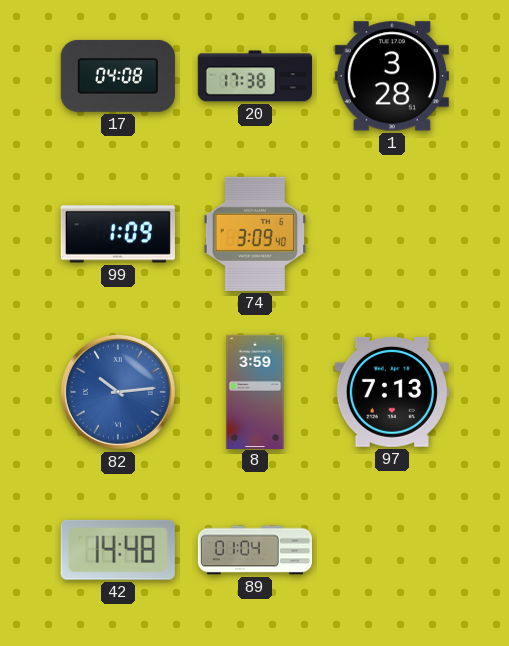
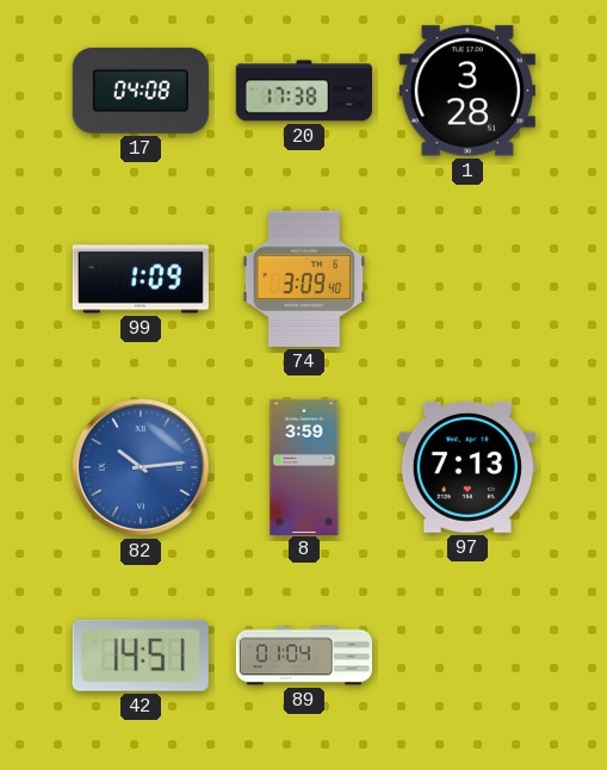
42: 14:48 -> 14:51
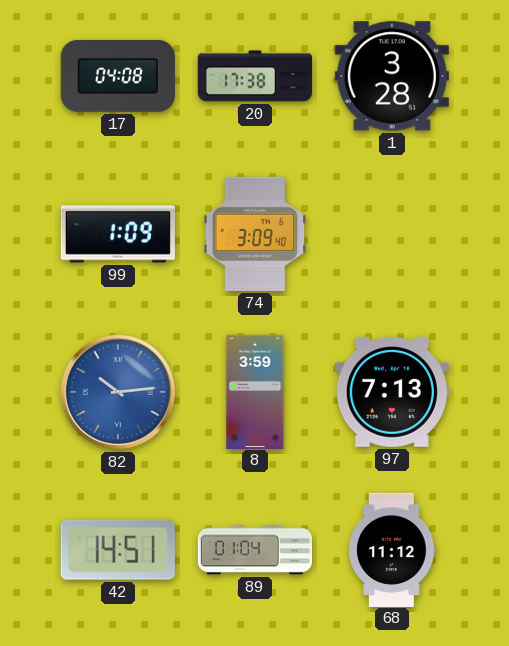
68: none -> 11:12
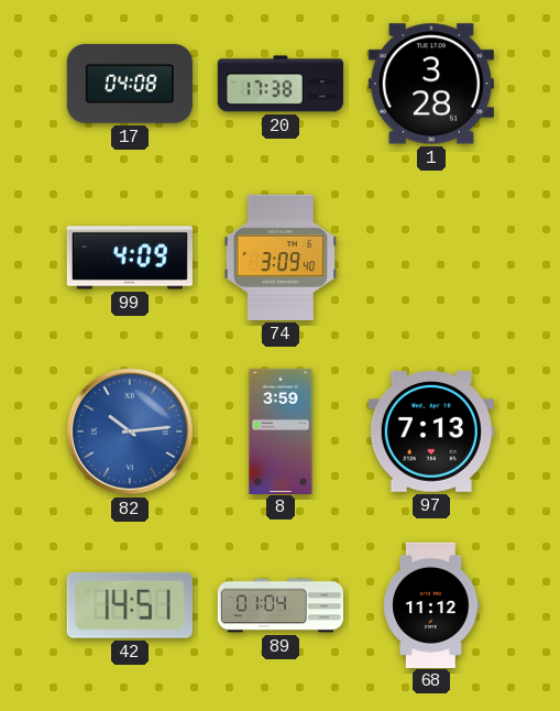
99: 1:09 -> 4:09
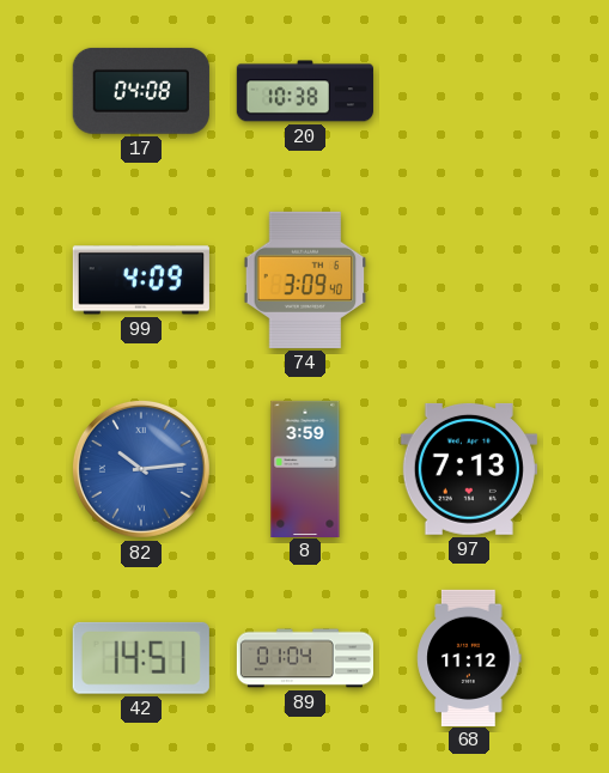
20: 17:38 -> 10:38
1: 3:28 -> none
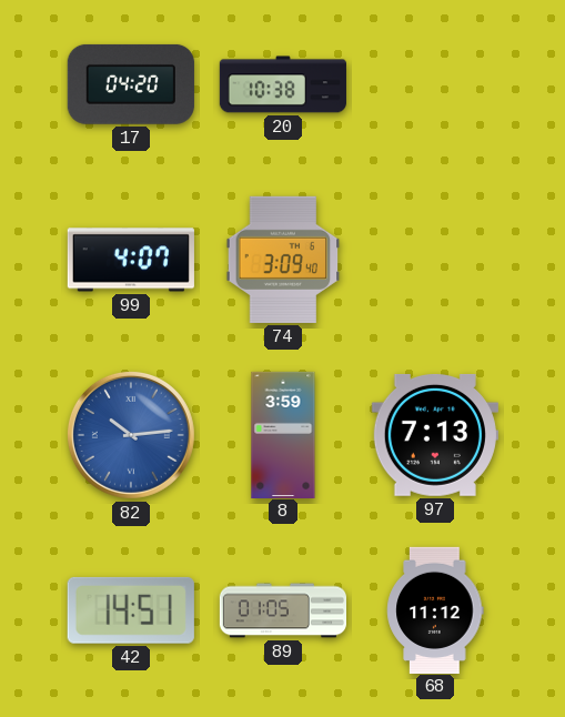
17: 04:08 -> 04:20
99: 4:09 -> 4:07
89: 01:04 -> 01:05
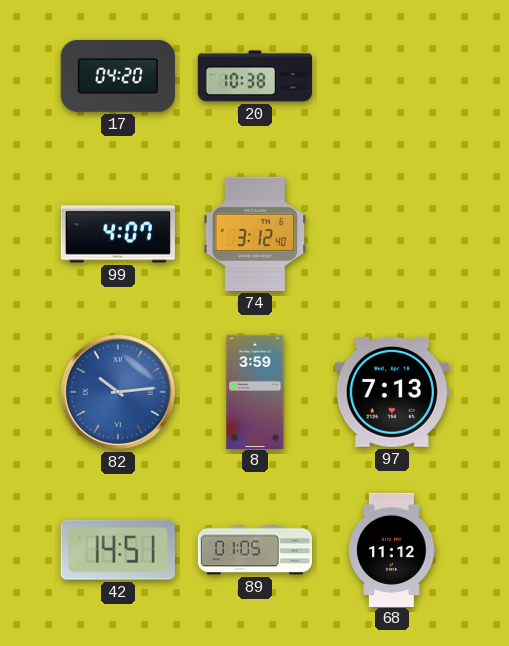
74: 3:09 -> 3:12
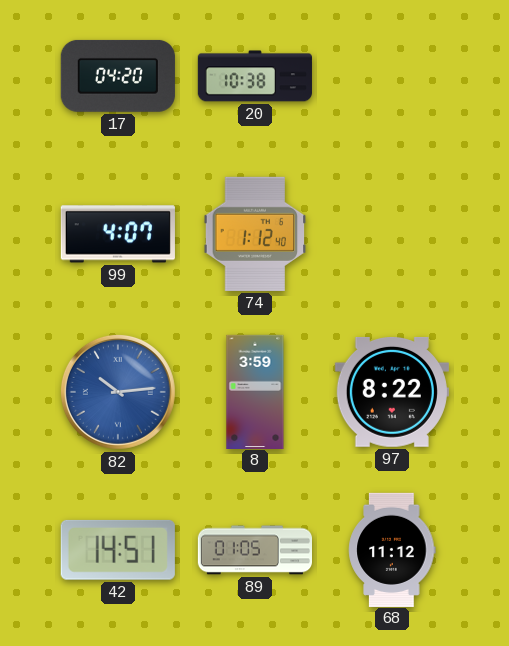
74: 3:12 -> 1:12
97: 7:13 -> 8:22
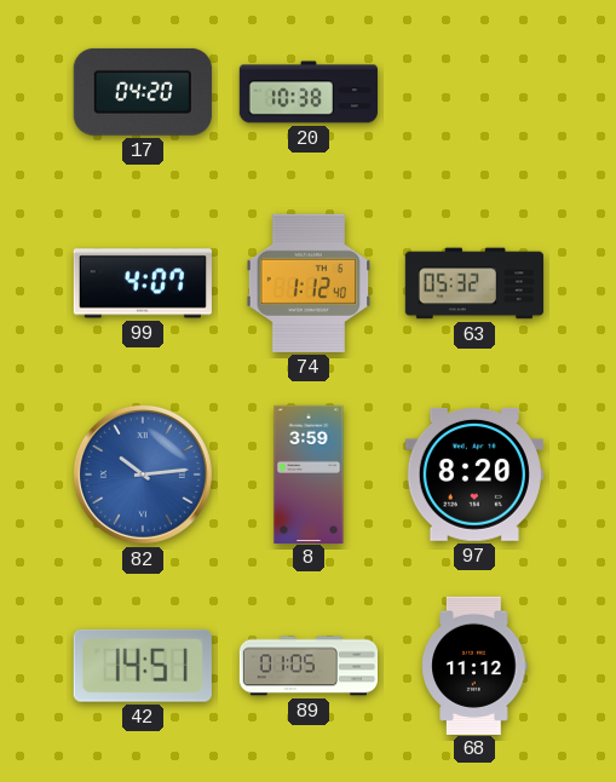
63: none -> 05:32
97: 8:22 -> 8:20
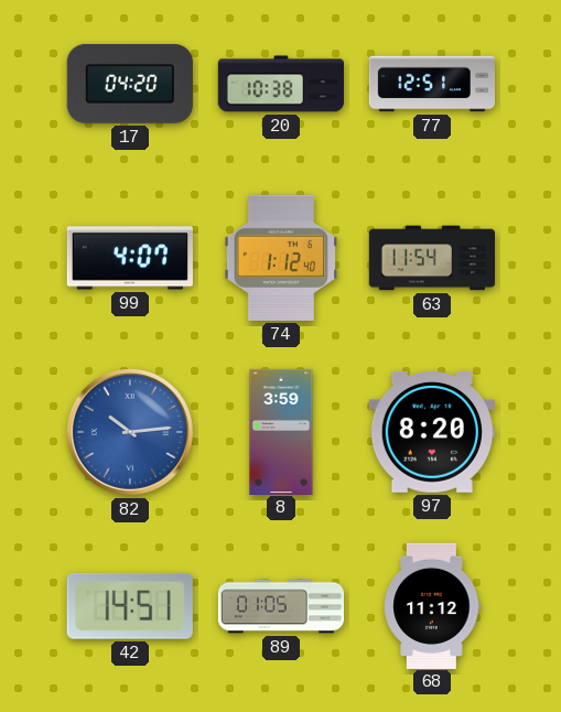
77: none -> 12:51
63: 05:32 -> 11:54
